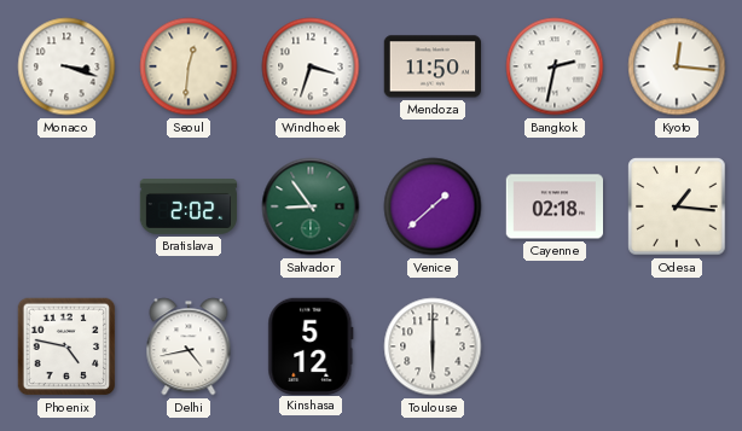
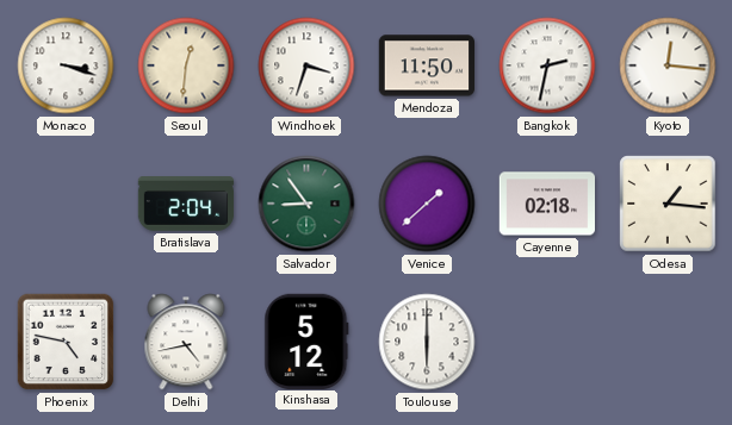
Bratislava: 2:02 -> 2:04
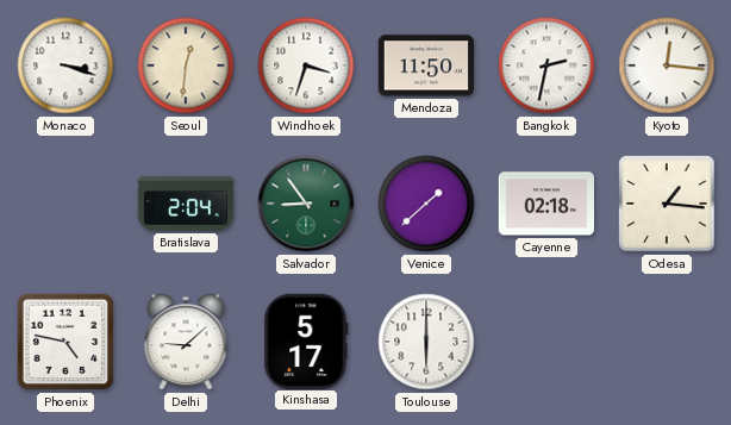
Delhi: 4:43 -> 9:08
Kinshasa: 5:12 -> 5:17
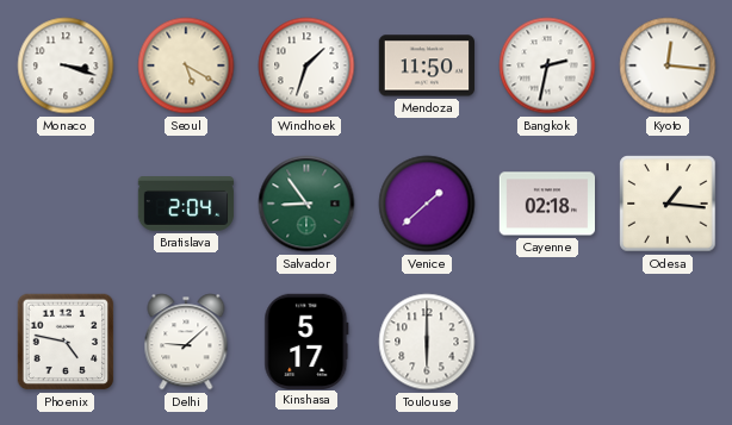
Seoul: 12:31 -> 5:20
Windhoek: 3:33 -> 1:33
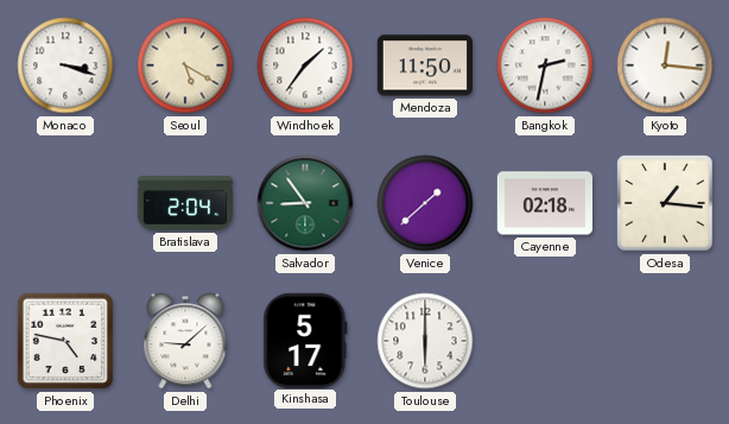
Windhoek: 1:33 -> 1:36
